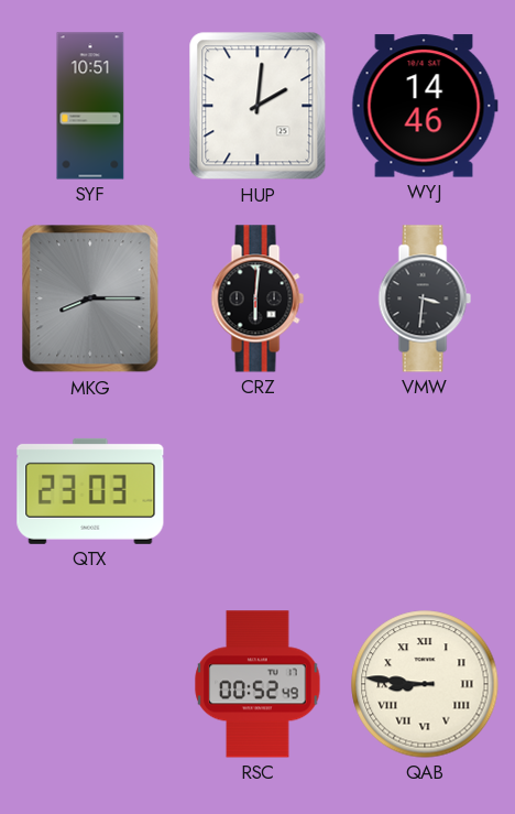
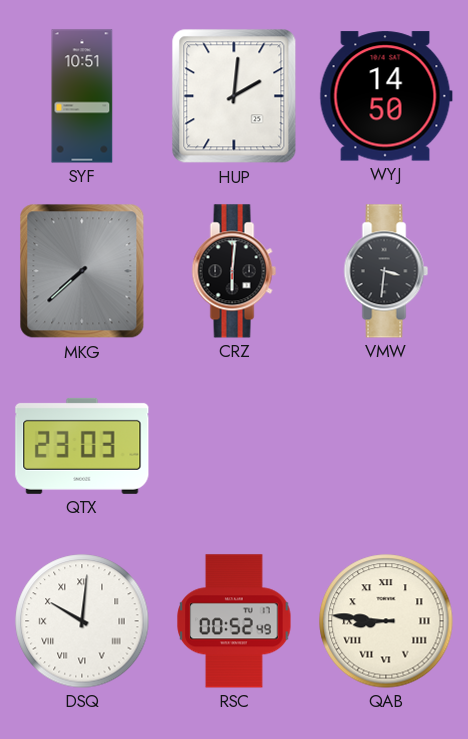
WYJ: 14:46 -> 14:50
MKG: 8:15 -> 7:38
DSQ: none -> 10:01
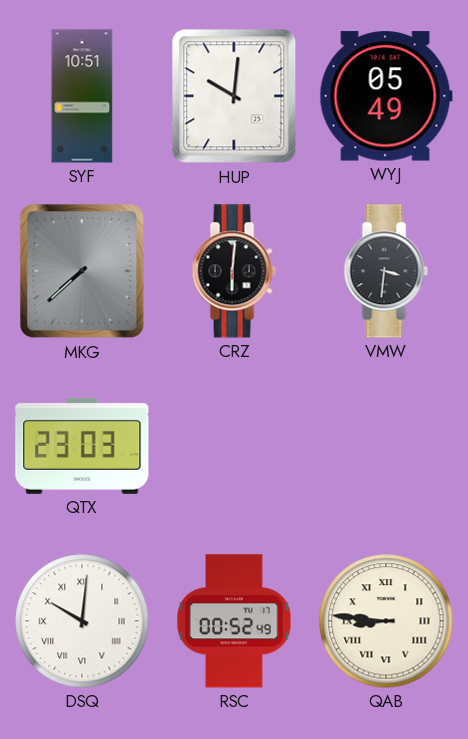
HUP: 2:01 -> 10:01
WYJ: 14:50 -> 05:49
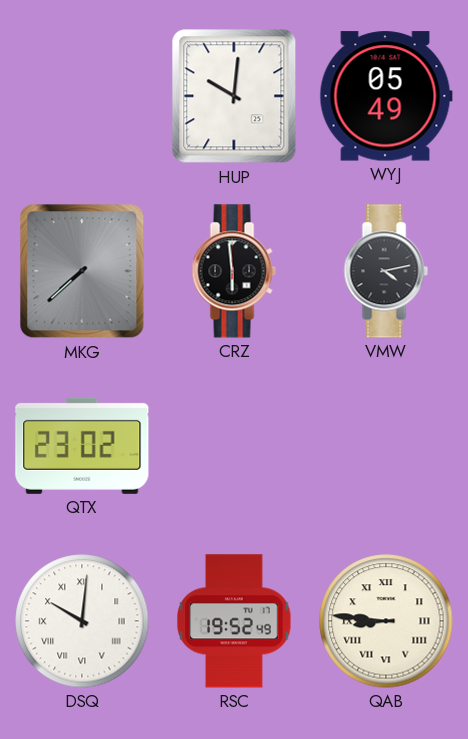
SYF: 10:51 -> none
CRZ: 6:01 -> 5:59
VMW: 3:31 -> 4:13
QTX: 23:03 -> 23:02
RSC: 00:52 -> 19:52
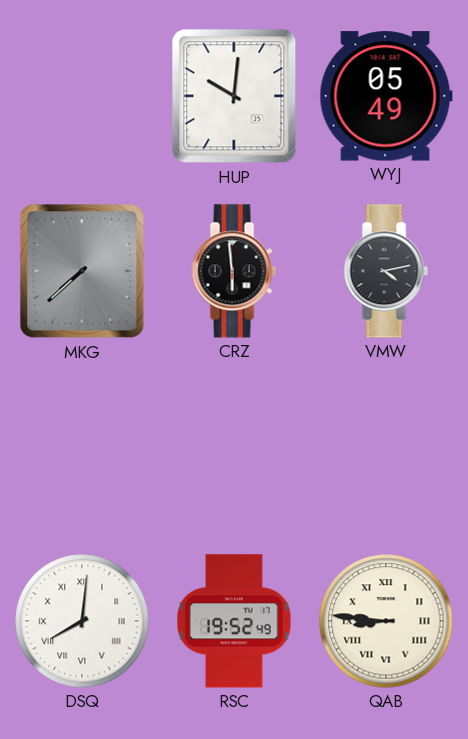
QTX: 23:02 -> none
DSQ: 10:01 -> 8:01
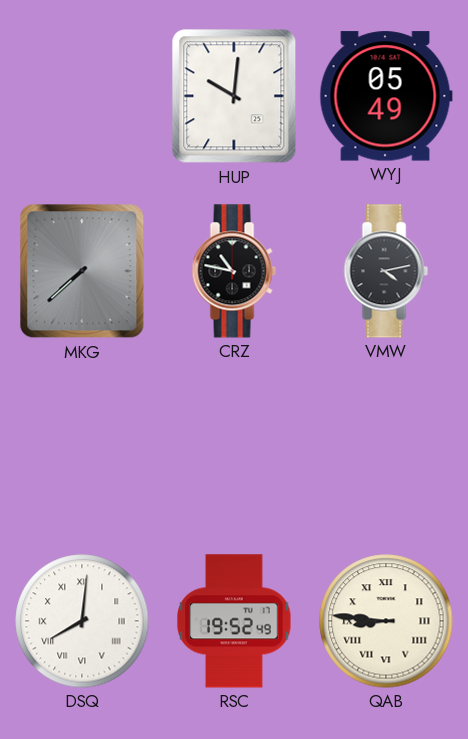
CRZ: 5:59 -> 10:47
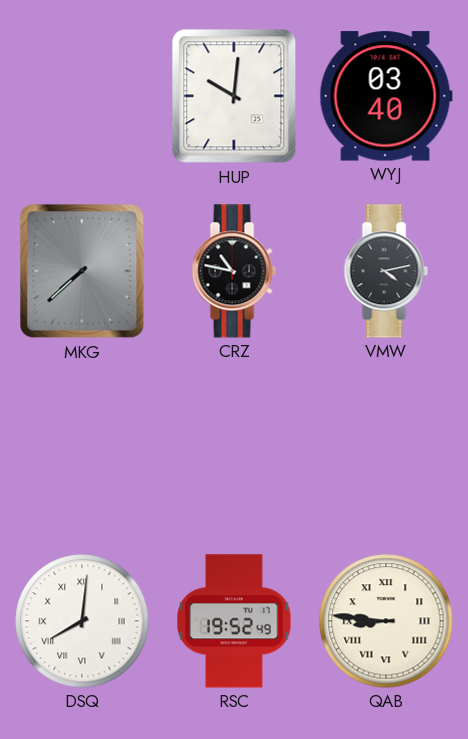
WYJ: 05:49 -> 03:40
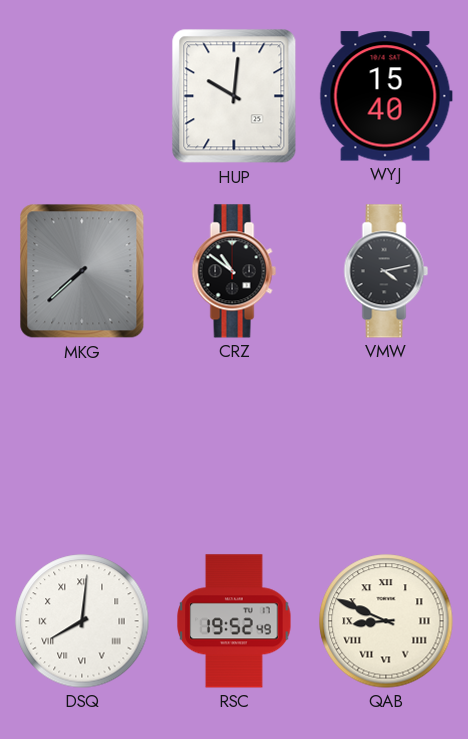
WYJ: 03:40 -> 15:40
CRZ: 10:47 -> 10:51
QAB: 8:46 -> 8:49
